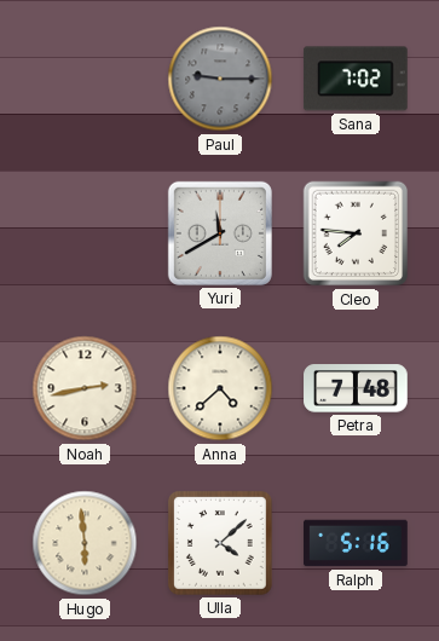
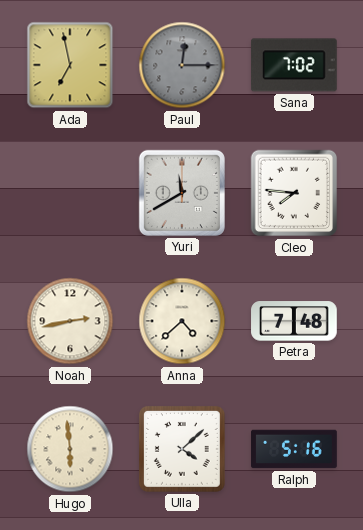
Ada: none -> 6:58
Paul: 9:15 -> 12:15
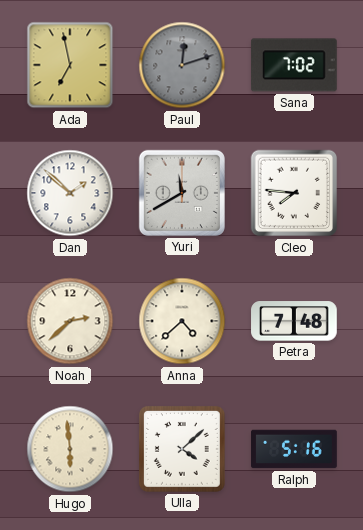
Paul: 12:15 -> 12:12
Dan: none -> 1:52
Noah: 2:43 -> 2:38
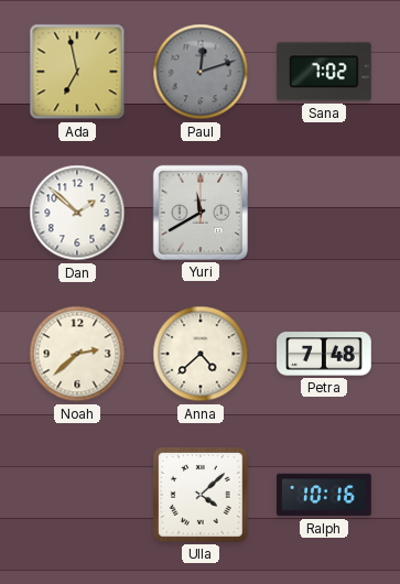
Cleo: 7:46 -> none
Hugo: 5:59 -> none
Ralph: 5:16 -> 10:16
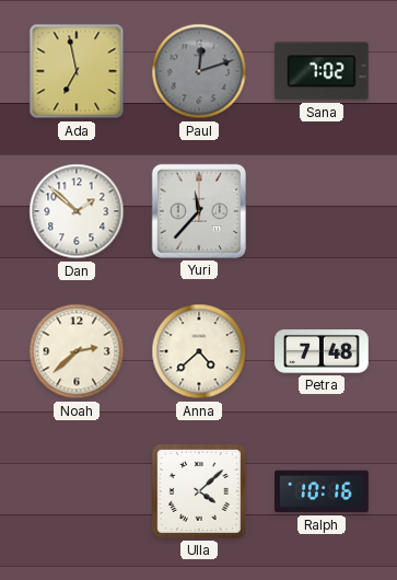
Yuri: 11:40 -> 11:37
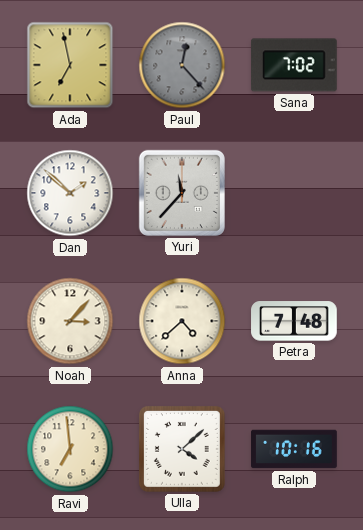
Paul: 12:12 -> 12:23
Noah: 2:38 -> 3:07
Ravi: none -> 6:59
